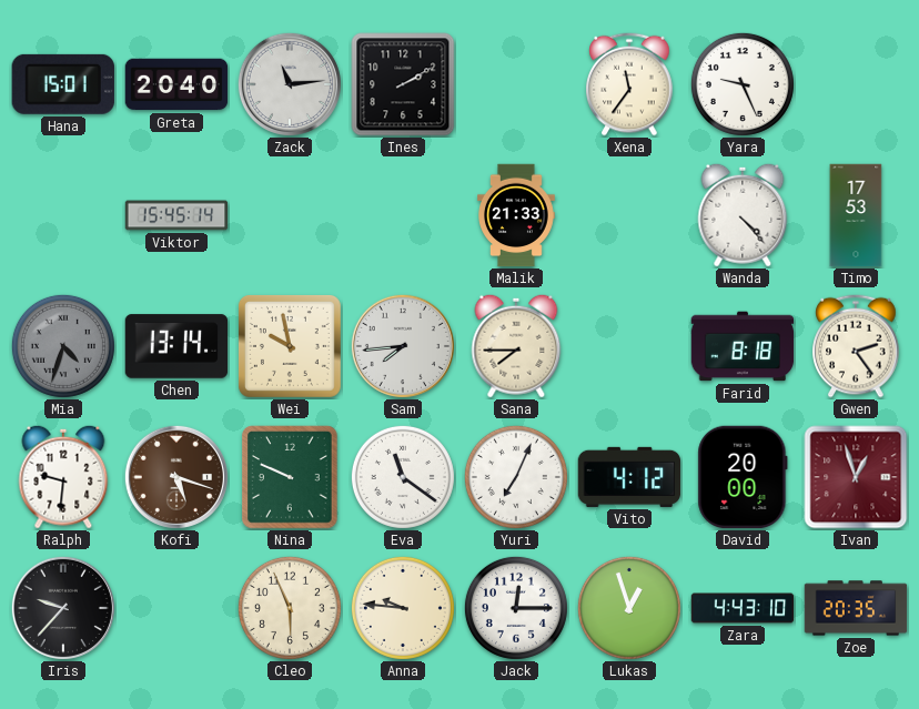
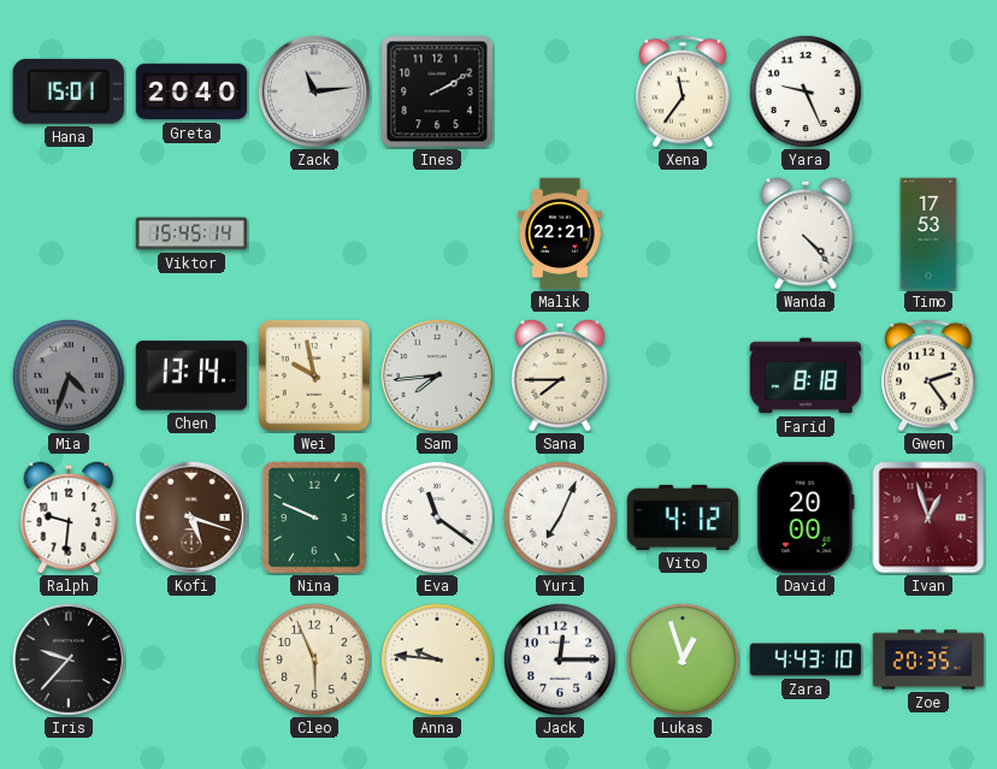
Malik: 21:33 -> 22:21
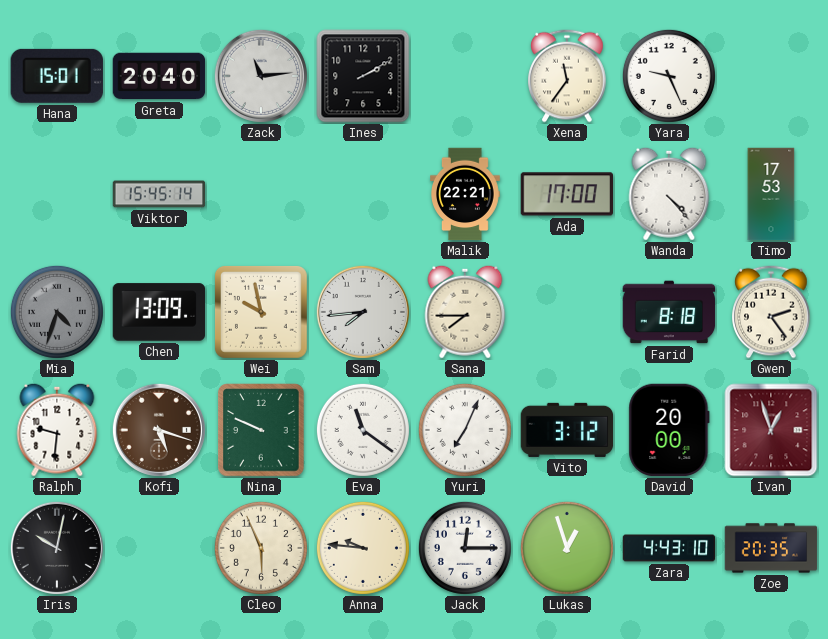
Ada: none -> 17:00
Chen: 13:14 -> 13:09
Vito: 4:12 -> 3:12
Iris: 9:37 -> 10:02
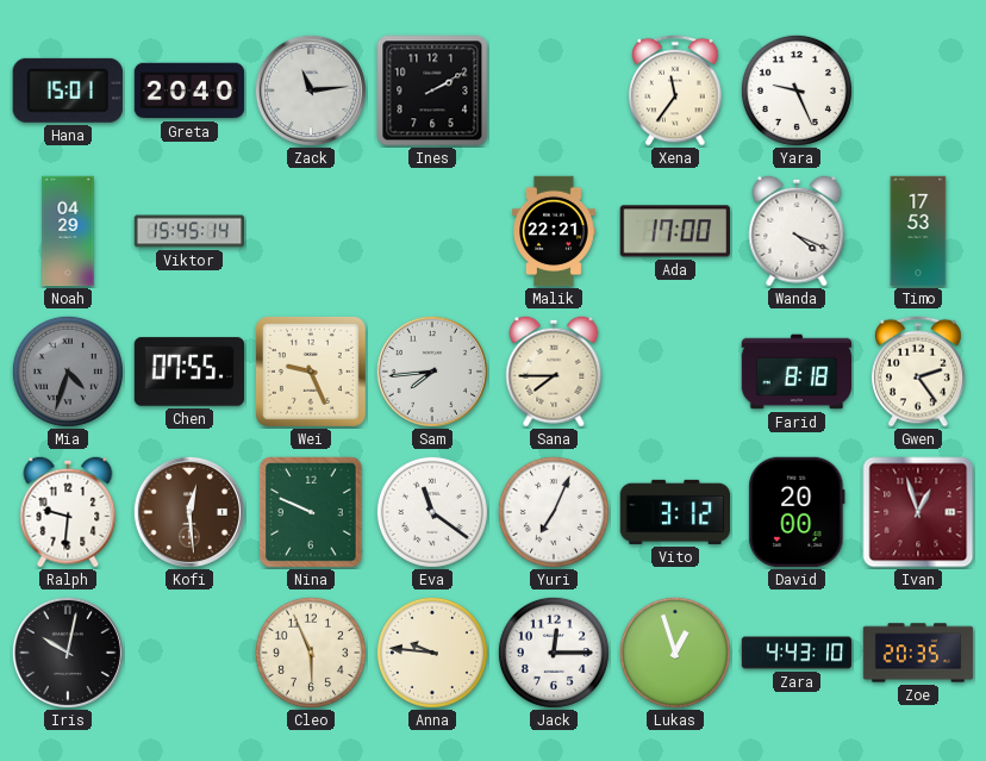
Noah: none -> 04:29
Wanda: 4:23 -> 4:19
Chen: 13:09 -> 07:55
Wei: 9:58 -> 9:26
Kofi: 5:18 -> 12:29
